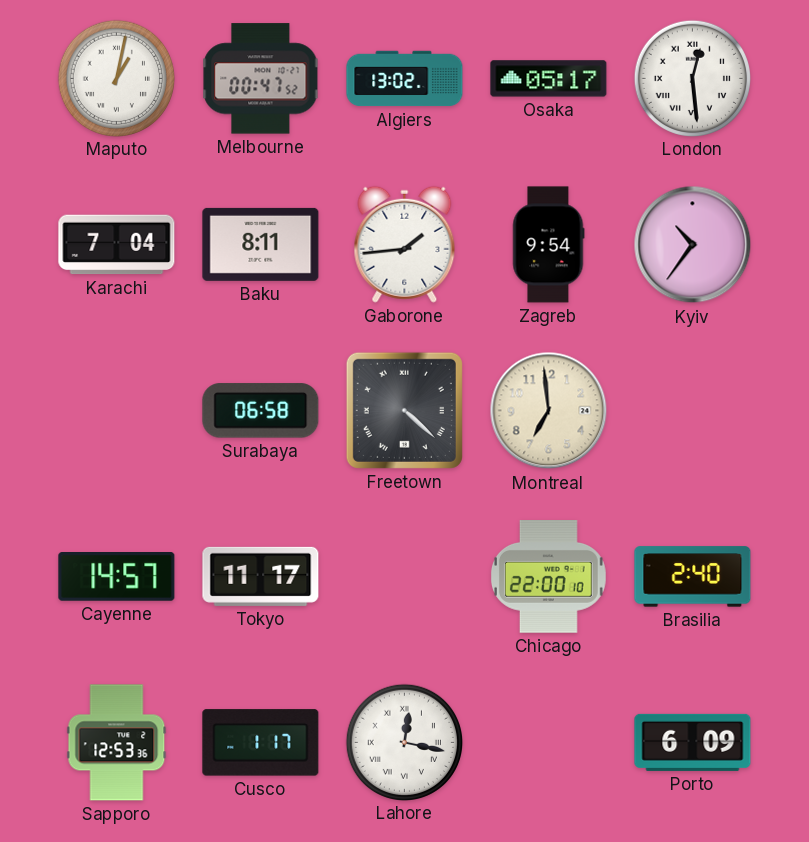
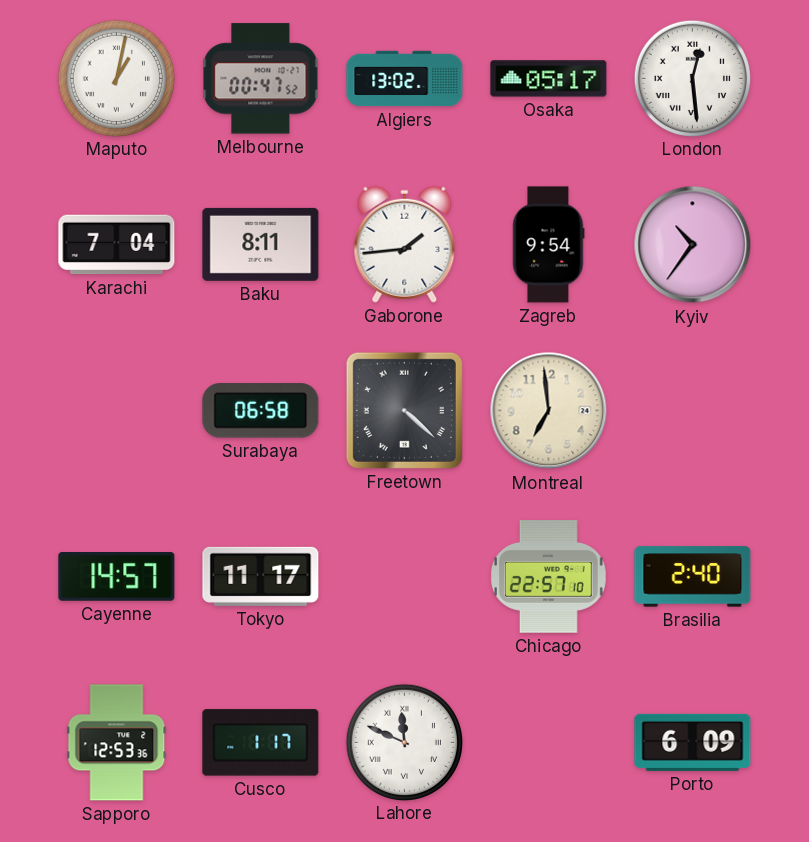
Chicago: 22:00 -> 22:57
Lahore: 12:17 -> 11:49
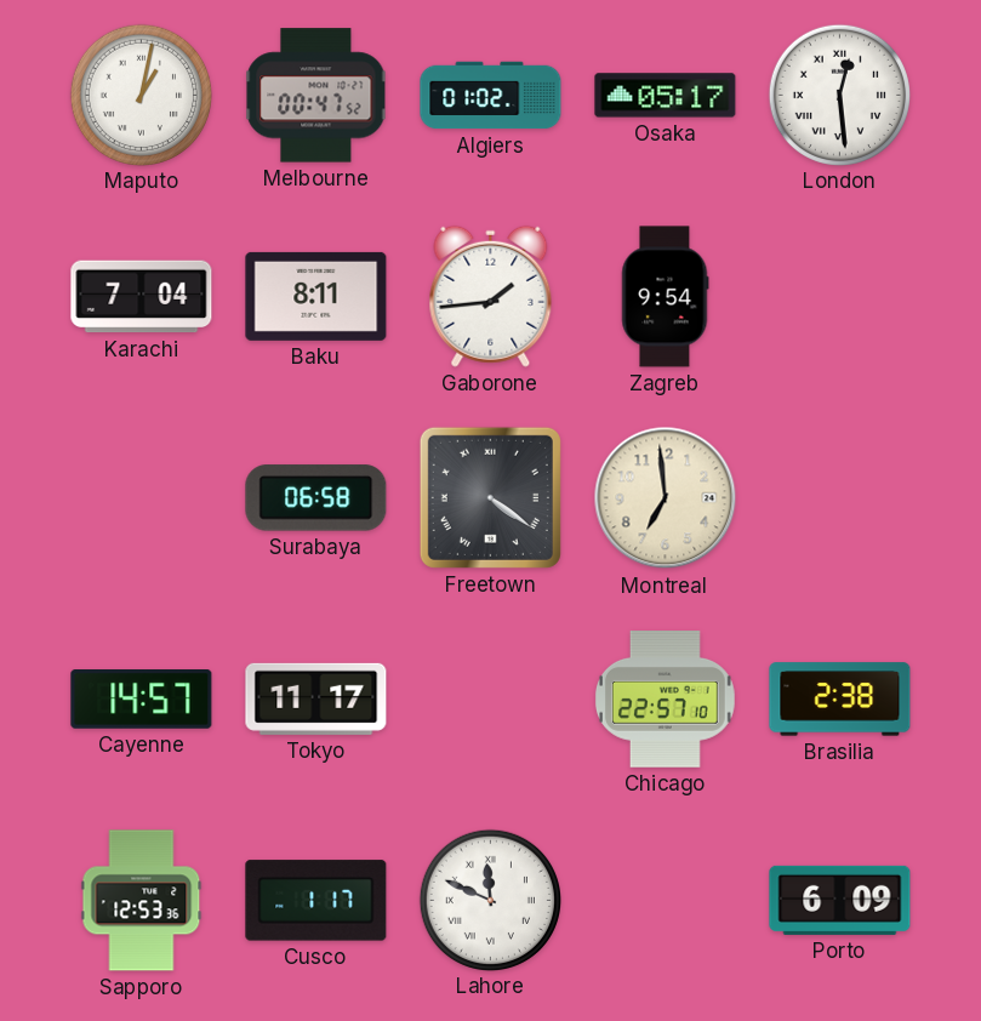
Algiers: 13:02 -> 01:02
Kyiv: 10:36 -> none
Freetown: 4:22 -> 4:21
Brasilia: 2:40 -> 2:38
